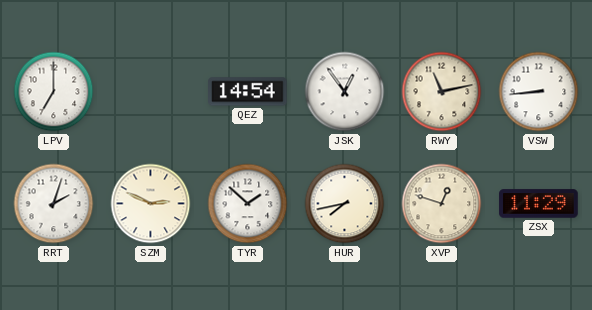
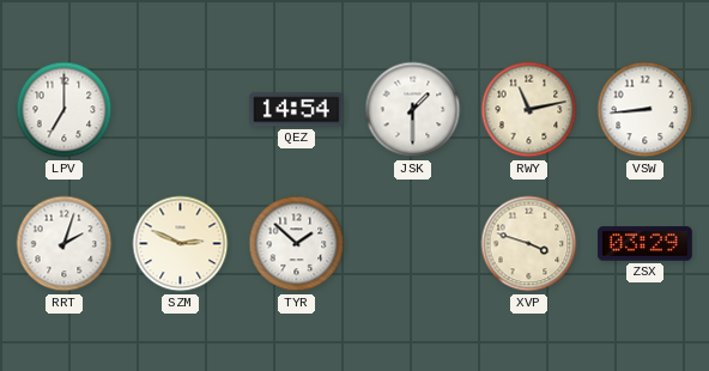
JSK: 12:54 -> 1:30
HUR: 7:43 -> none
XVP: 12:48 -> 3:48
ZSX: 11:29 -> 03:29
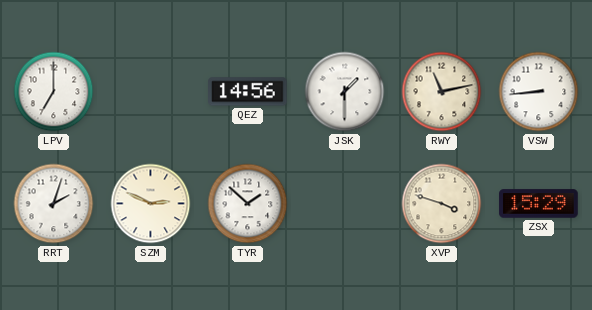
QEZ: 14:54 -> 14:56
ZSX: 03:29 -> 15:29
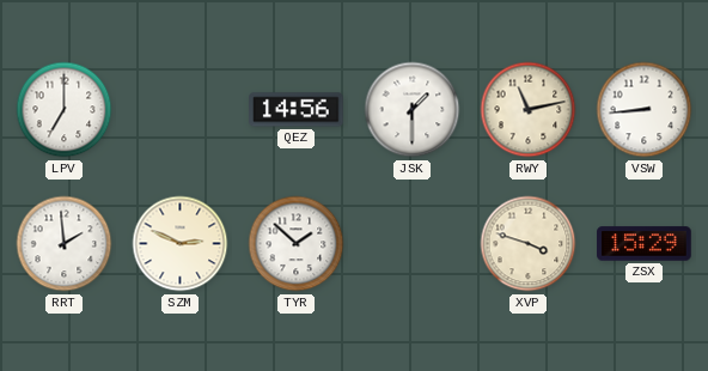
RRT: 2:03 -> 1:59
